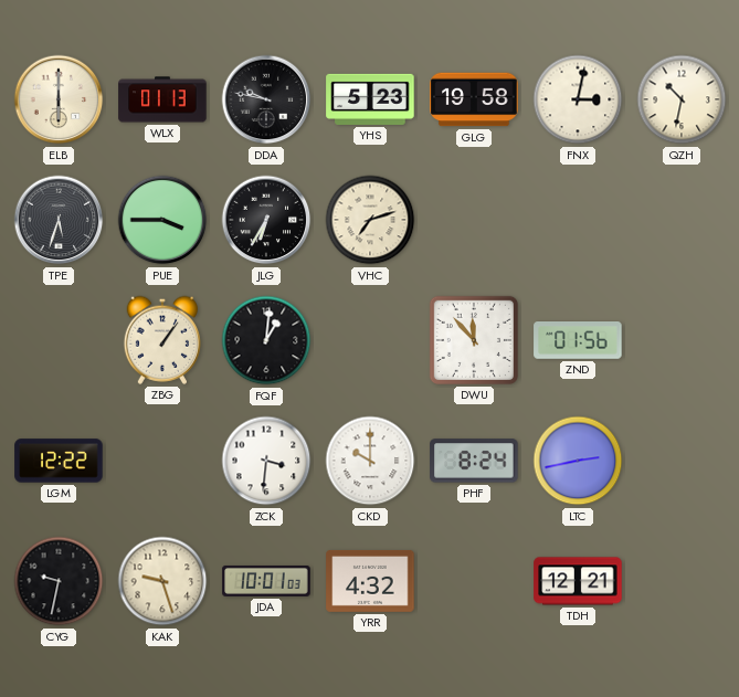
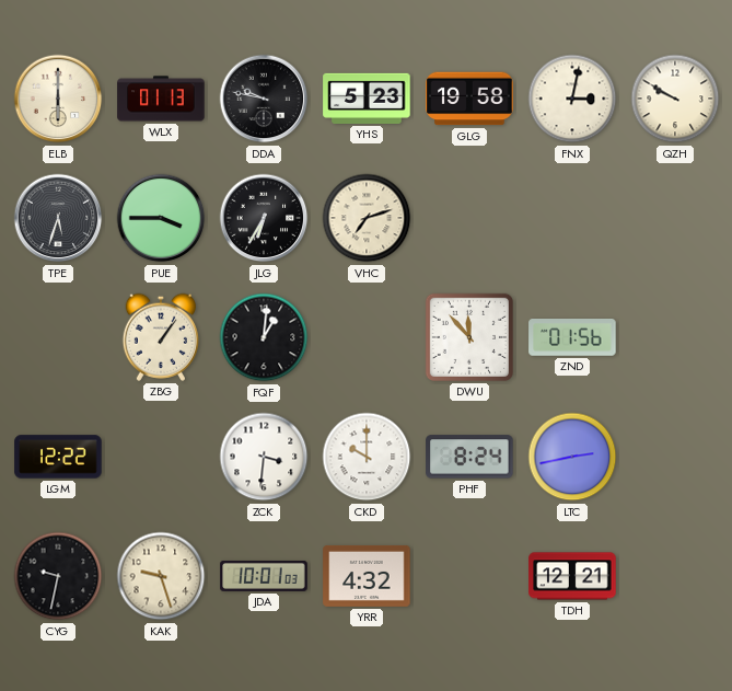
QZH: 10:32 -> 9:50
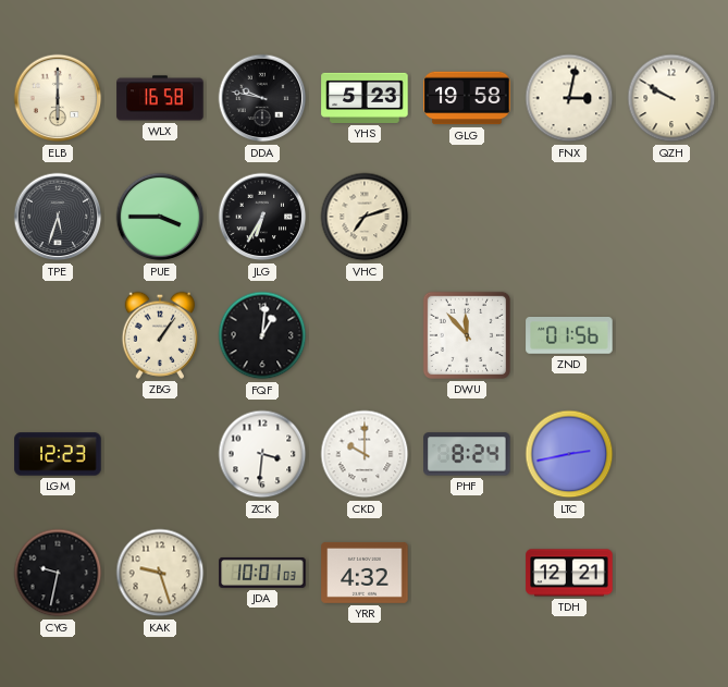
WLX: 01:13 -> 16:58
LGM: 12:22 -> 12:23
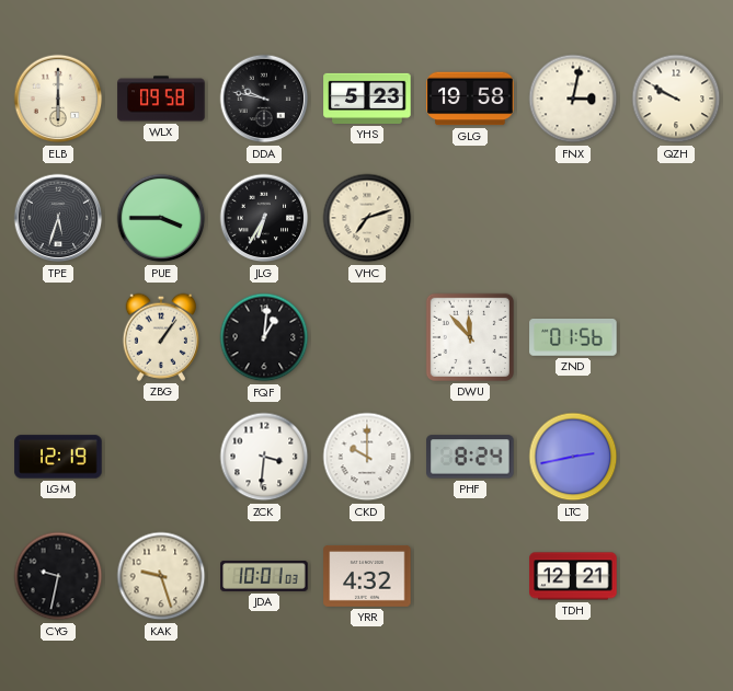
WLX: 16:58 -> 09:58
LGM: 12:23 -> 12:19
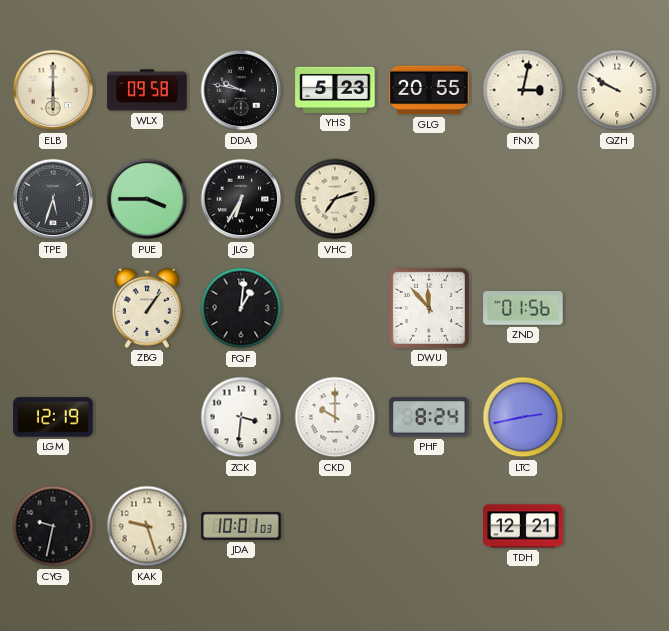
GLG: 19:58 -> 20:55
YRR: 4:32 -> none
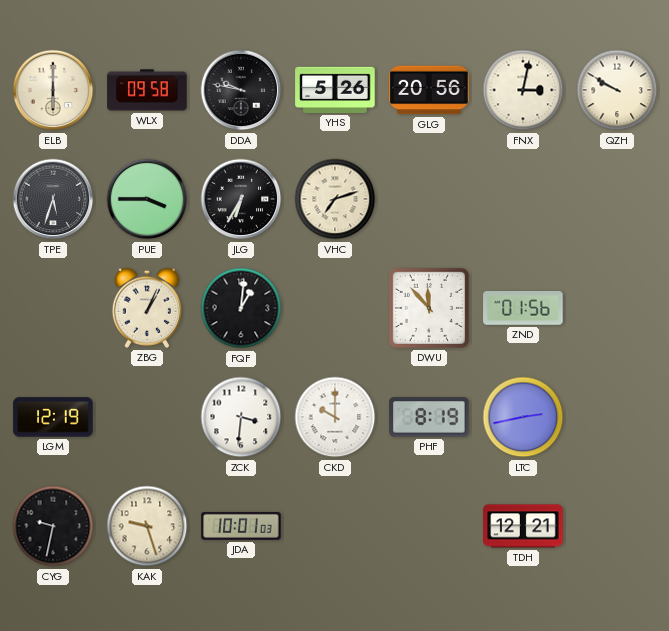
YHS: 5:23 -> 5:26
GLG: 20:55 -> 20:56
ZBG: 1:06 -> 1:04
PHF: 8:24 -> 8:19
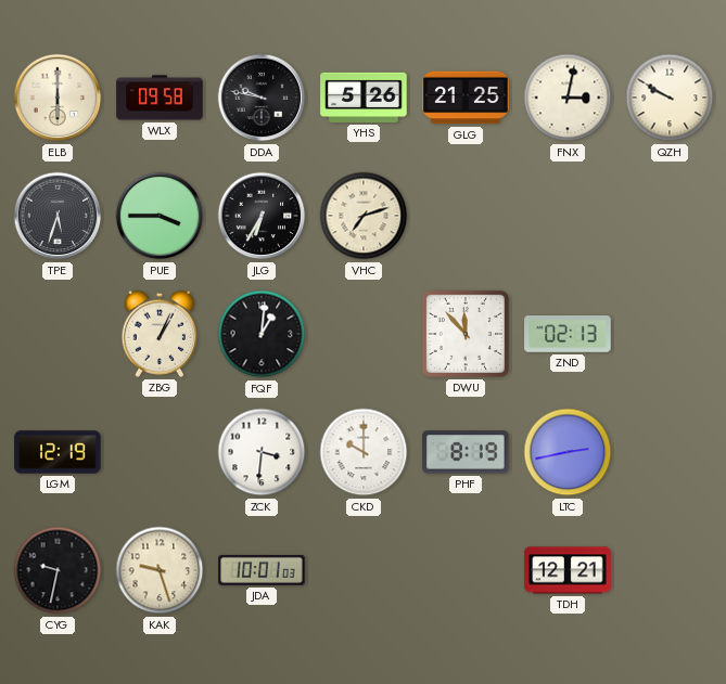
GLG: 20:56 -> 21:25
ZND: 01:56 -> 02:13
